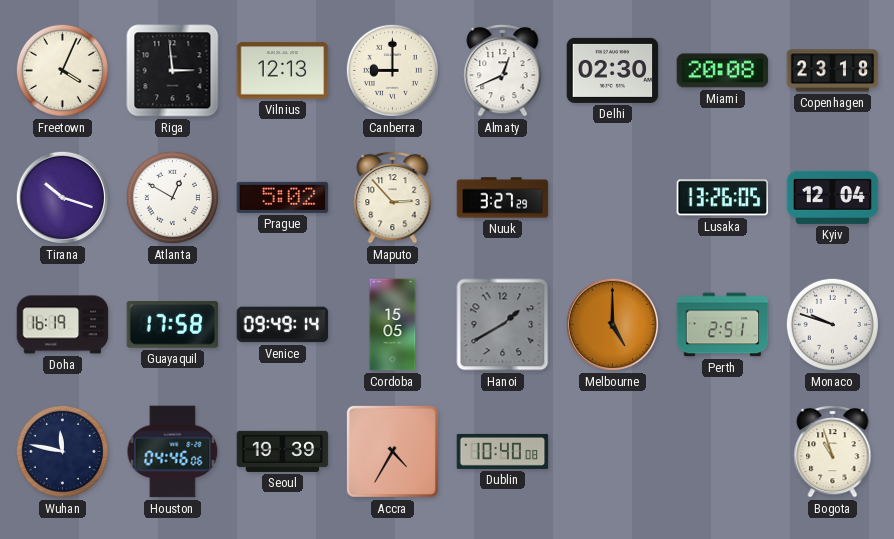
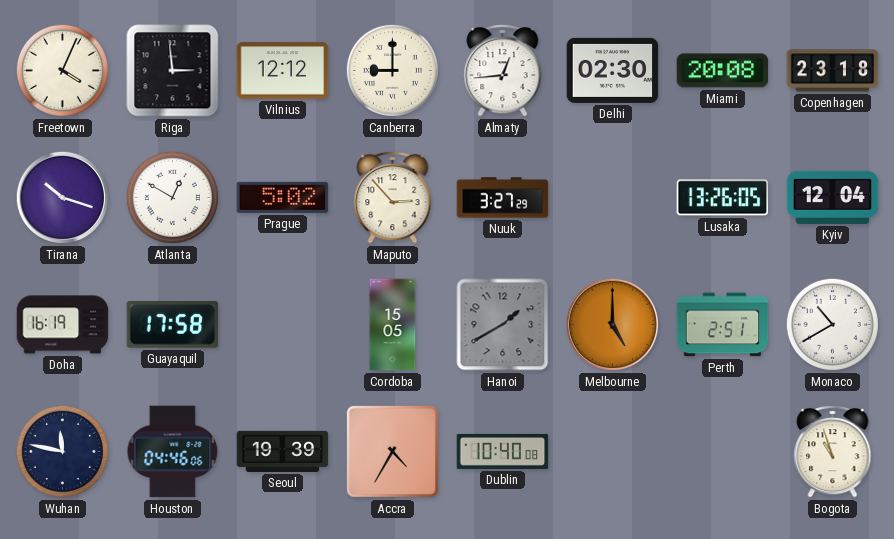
Vilnius: 12:13 -> 12:12
Almaty: 12:41 -> 12:44
Venice: 09:49 -> none
Monaco: 9:48 -> 10:40
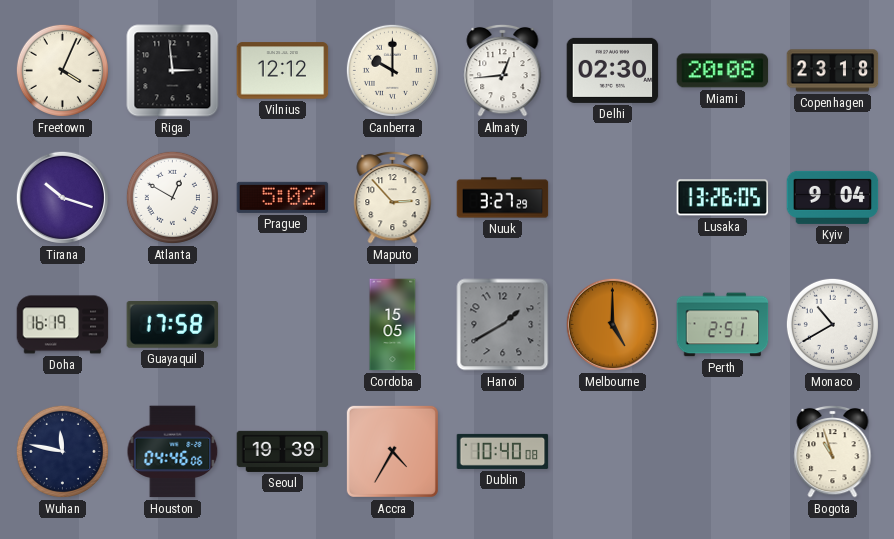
Canberra: 9:00 -> 10:00
Kyiv: 12:04 -> 9:04
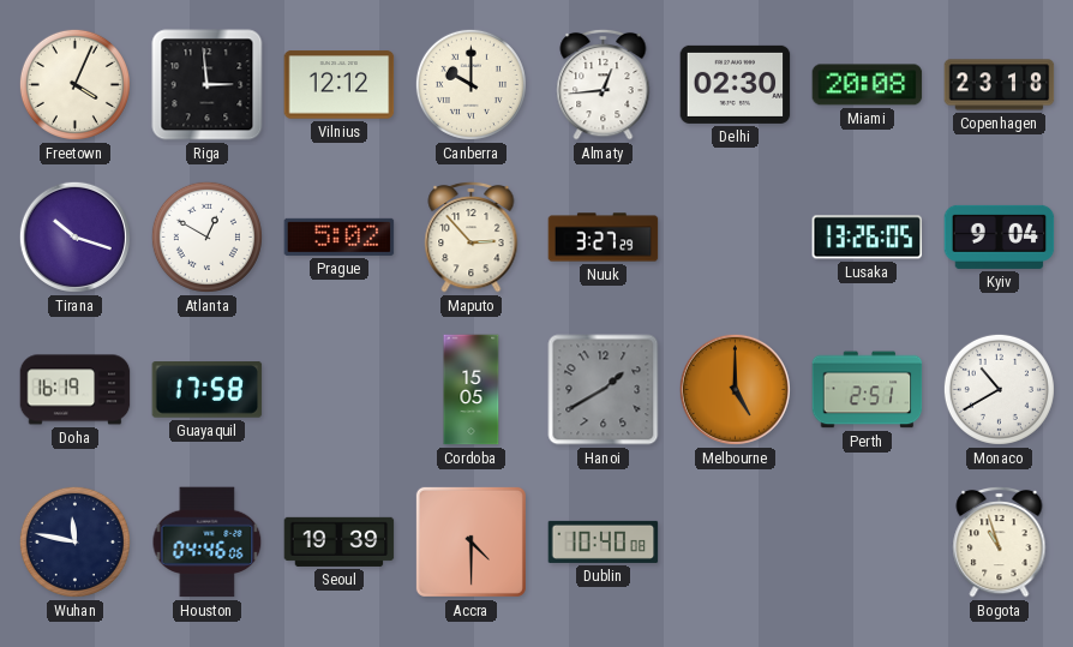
Accra: 4:35 -> 4:30
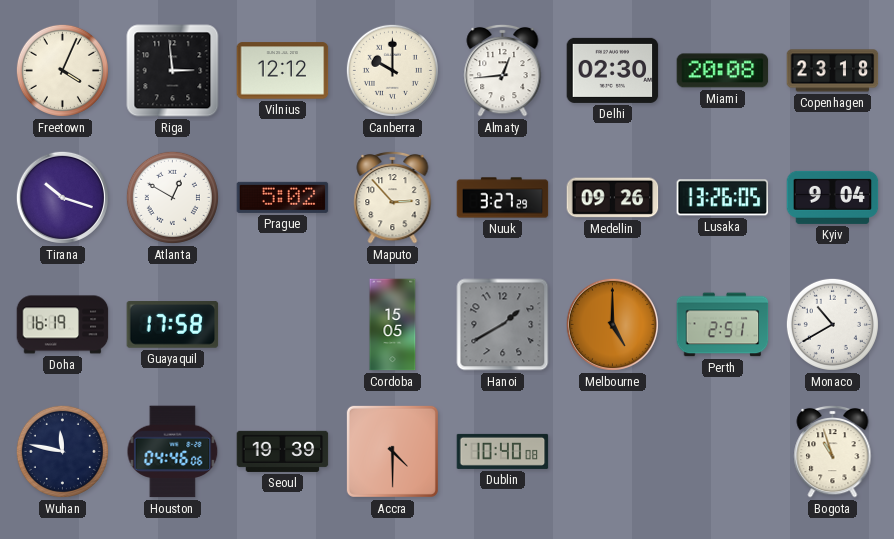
Medellin: none -> 09:26
